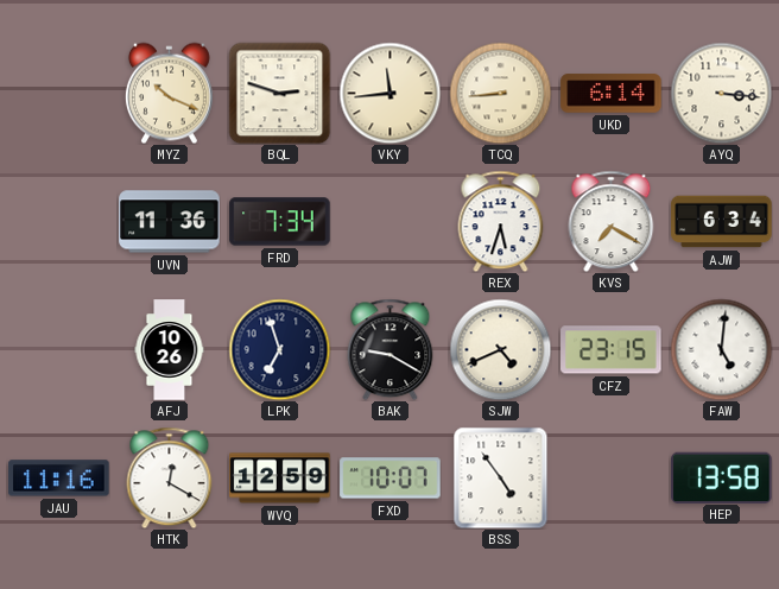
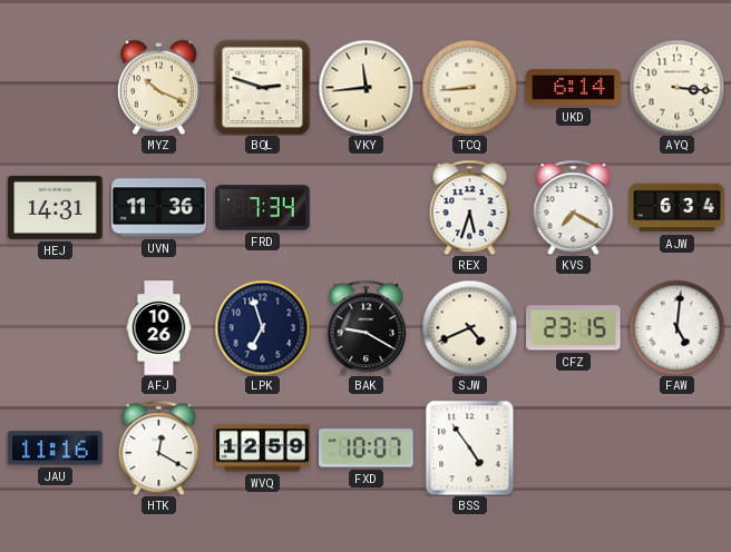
HEJ: none -> 14:31
HEP: 13:58 -> none
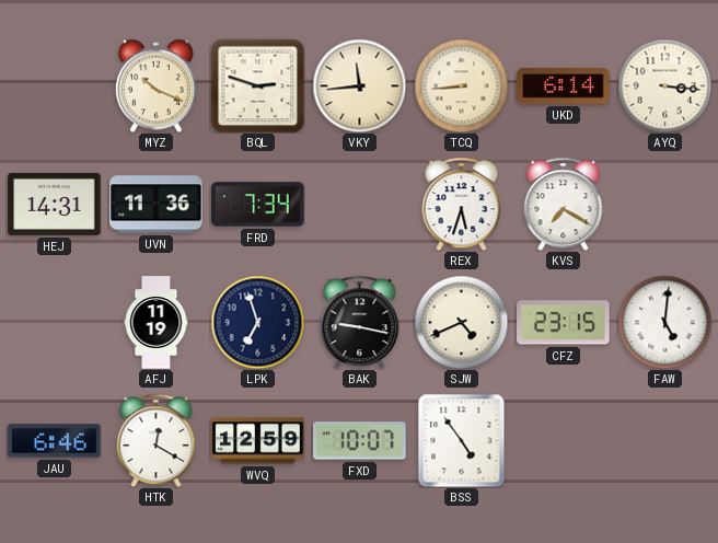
AJW: 6:34 -> none
AFJ: 10:26 -> 11:19
BAK: 9:20 -> 9:17
JAU: 11:16 -> 6:46
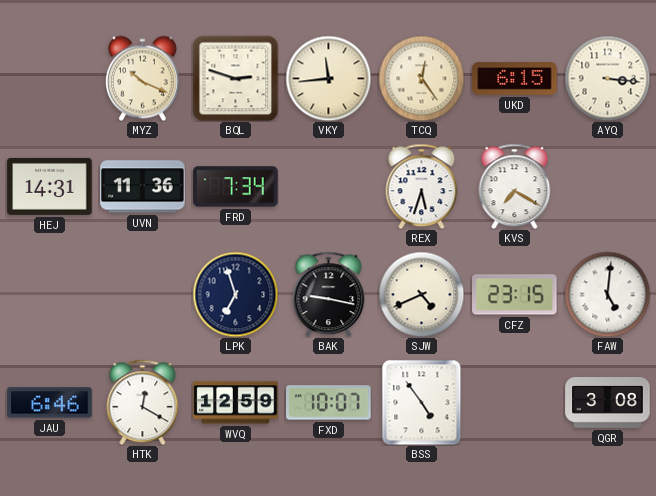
TCQ: 8:44 -> 12:24
UKD: 6:14 -> 6:15
AFJ: 11:19 -> none
QGR: none -> 3:08
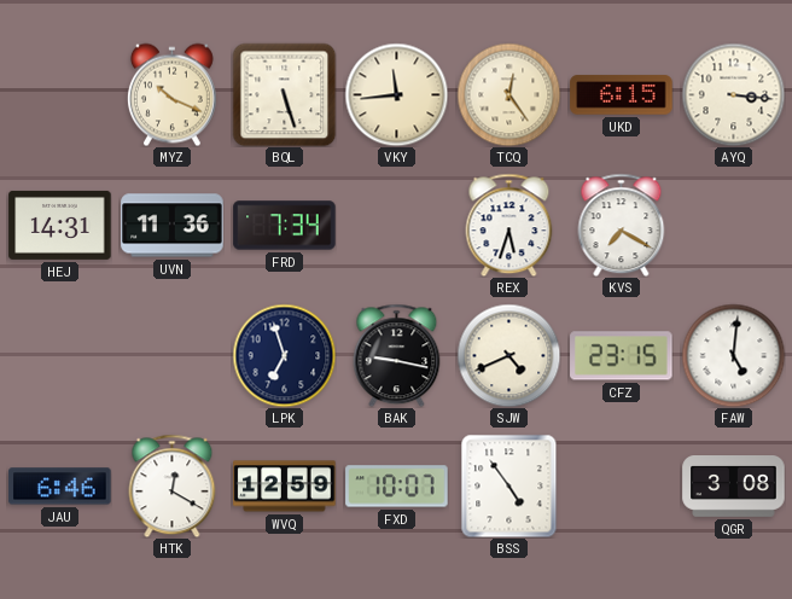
BQL: 2:48 -> 5:27
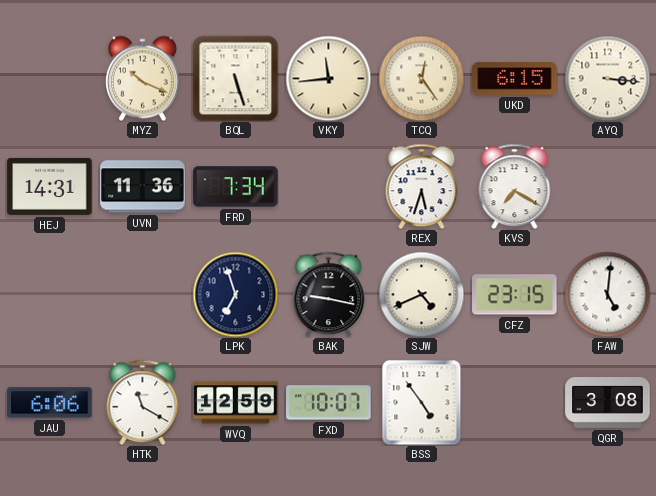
JAU: 6:46 -> 6:06
HTK: 12:20 -> 11:20
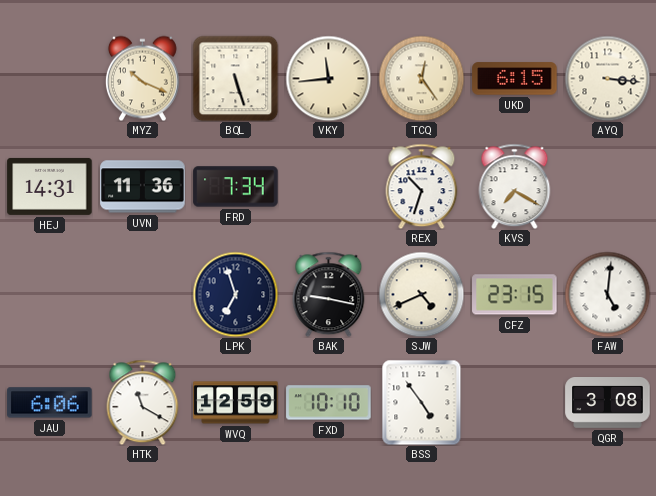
REX: 5:33 -> 10:33
FXD: 10:07 -> 10:10
